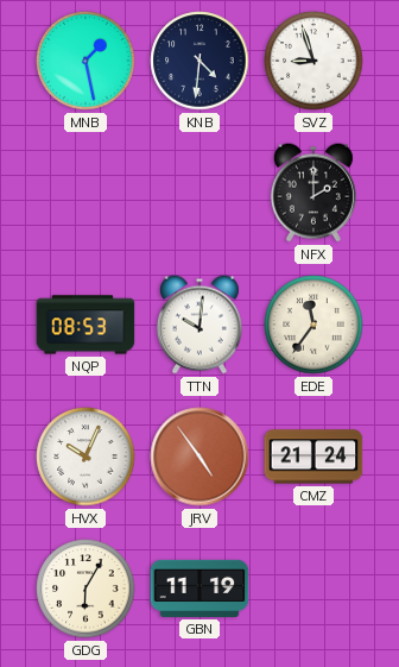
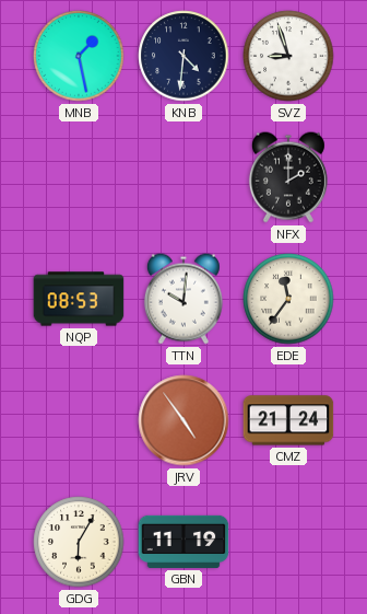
HVX: 10:04 -> none
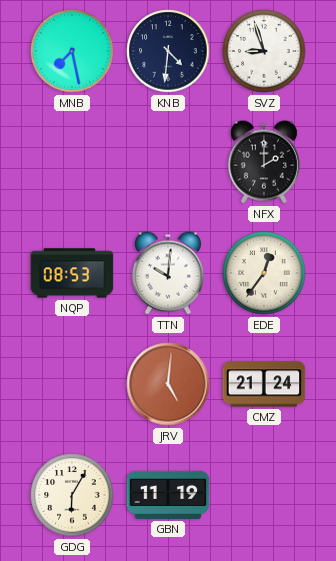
MNB: 1:28 -> 7:28
EDE: 11:36 -> 12:36
JRV: 4:54 -> 5:01
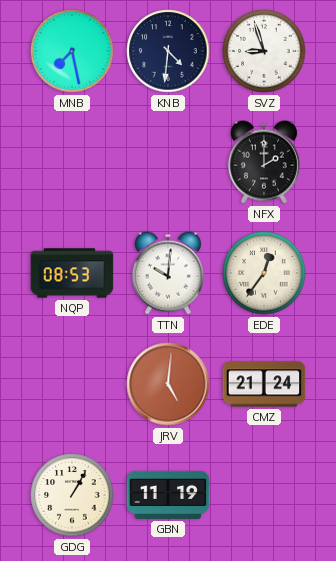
GDG: 6:05 -> 1:05
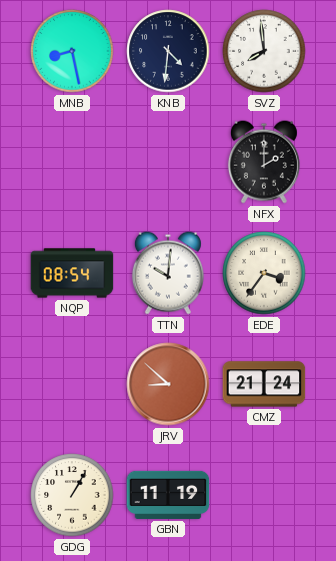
MNB: 7:28 -> 8:28
SVZ: 8:57 -> 7:59
NQP: 08:53 -> 08:54
EDE: 12:36 -> 3:36
JRV: 5:01 -> 8:52
